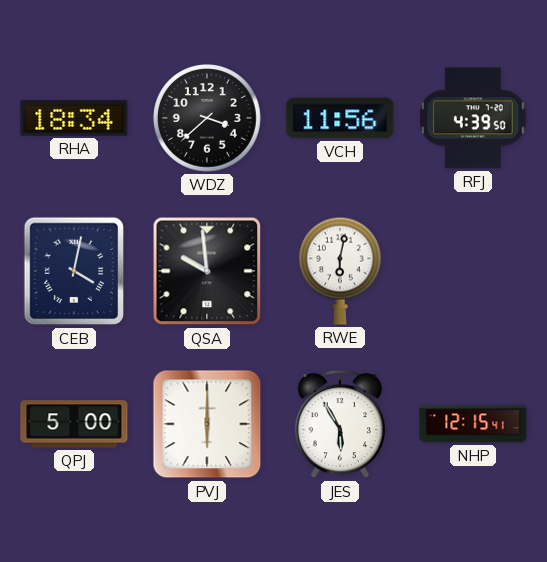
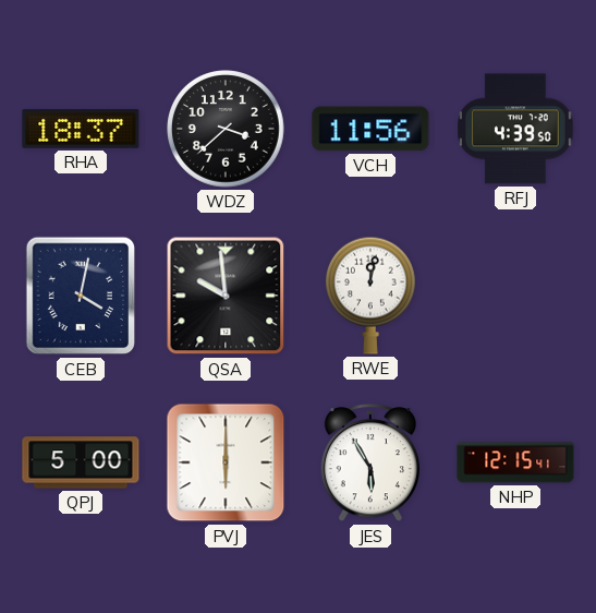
RHA: 18:34 -> 18:37
RWE: 6:02 -> 12:02
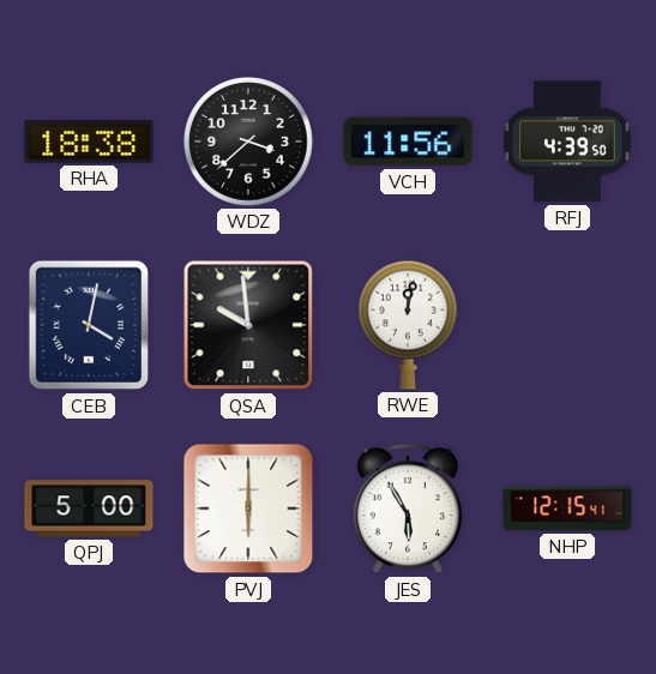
RHA: 18:37 -> 18:38
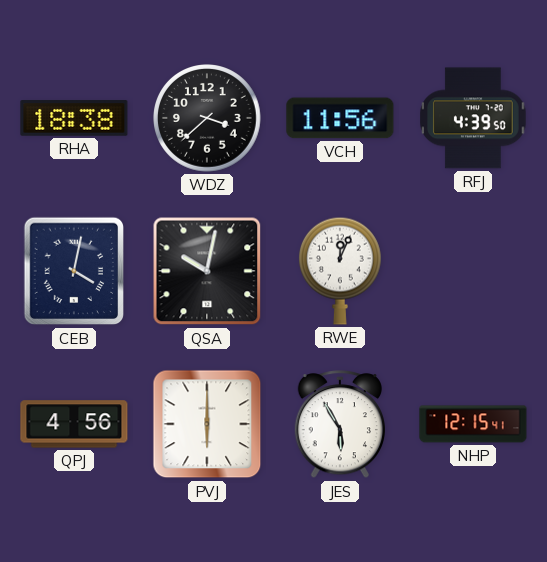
QSA: 9:59 -> 10:02
RWE: 12:02 -> 12:04
QPJ: 5:00 -> 4:56
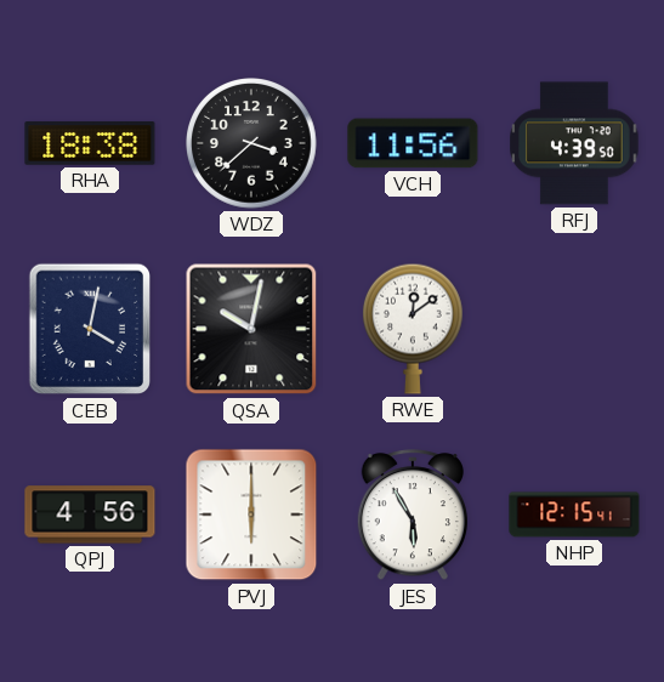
RWE: 12:04 -> 12:09
